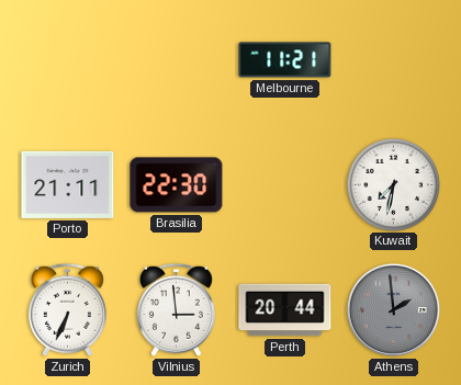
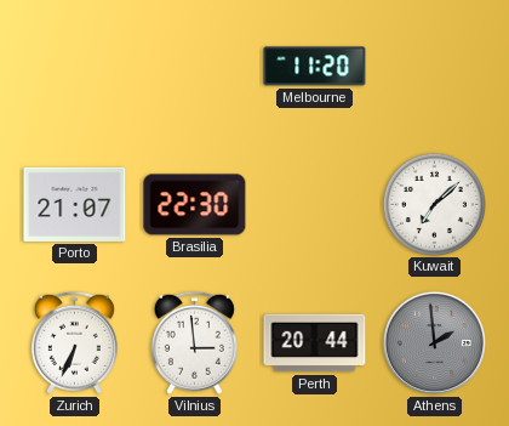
Melbourne: 11:21 -> 11:20
Porto: 21:11 -> 21:07
Kuwait: 7:32 -> 7:08
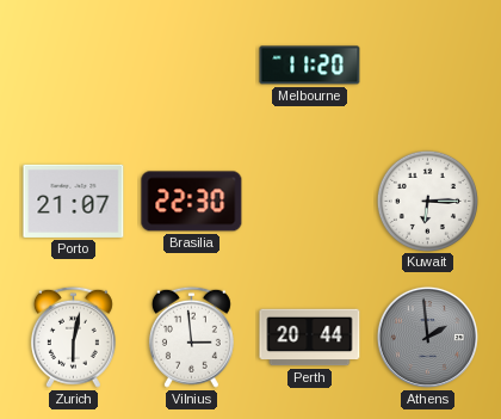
Kuwait: 7:08 -> 6:15
Zurich: 6:34 -> 6:02
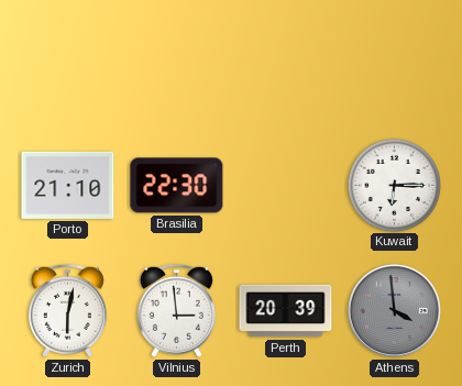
Melbourne: 11:20 -> none
Porto: 21:07 -> 21:10
Perth: 20:44 -> 20:39
Athens: 1:59 -> 3:59
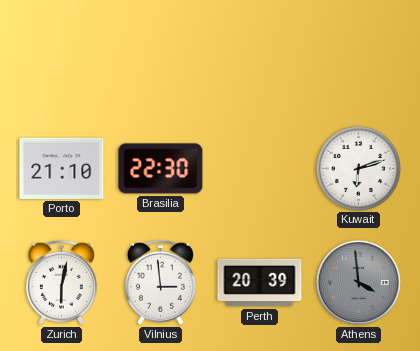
Kuwait: 6:15 -> 6:12
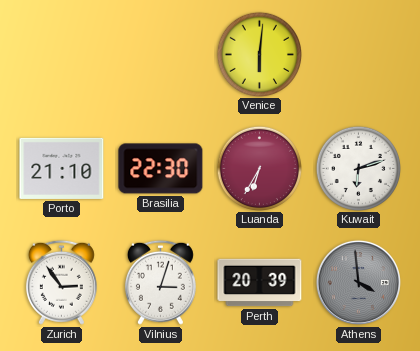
Venice: none -> 6:01
Luanda: none -> 6:35
Zurich: 6:02 -> 2:54
Vilnius: 2:59 -> 3:03
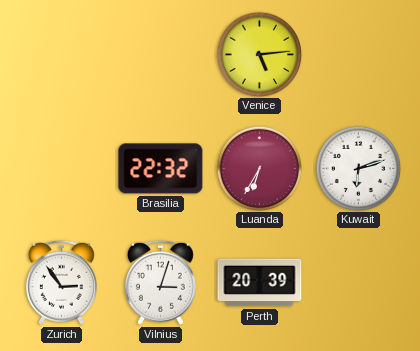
Venice: 6:01 -> 5:14
Porto: 21:10 -> none
Brasilia: 22:30 -> 22:32
Athens: 3:59 -> none
